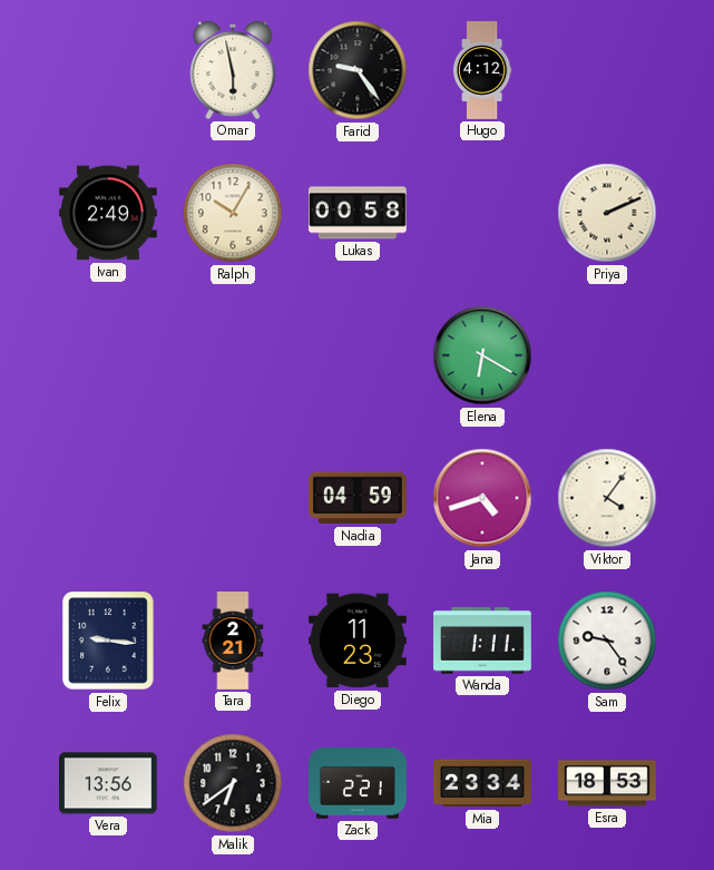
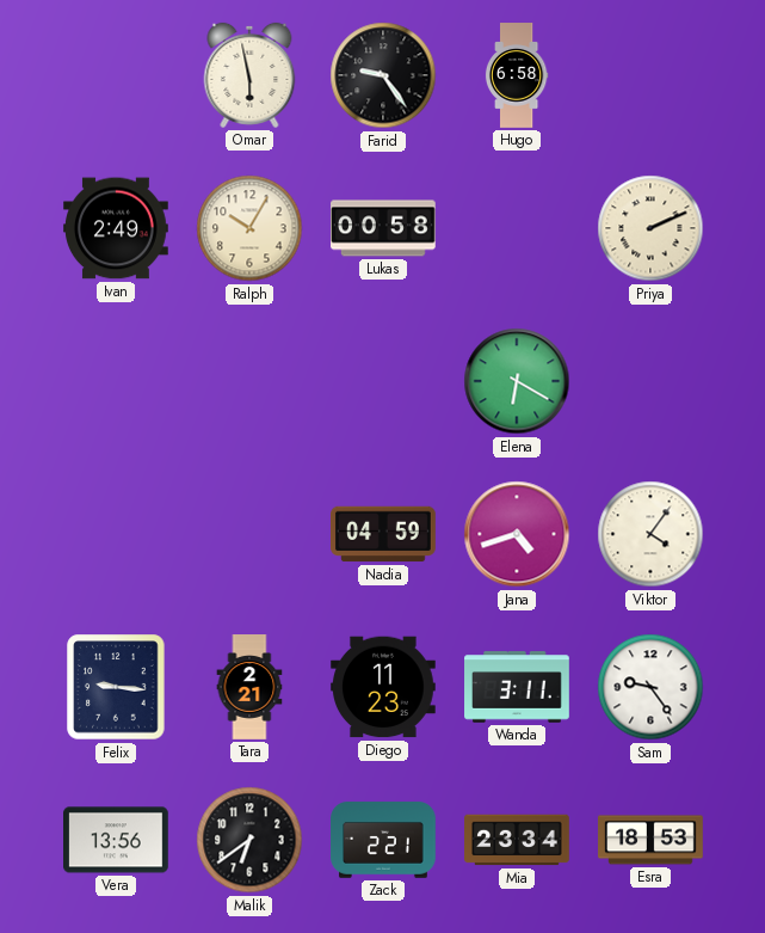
Hugo: 4:12 -> 6:58
Wanda: 1:11 -> 3:11
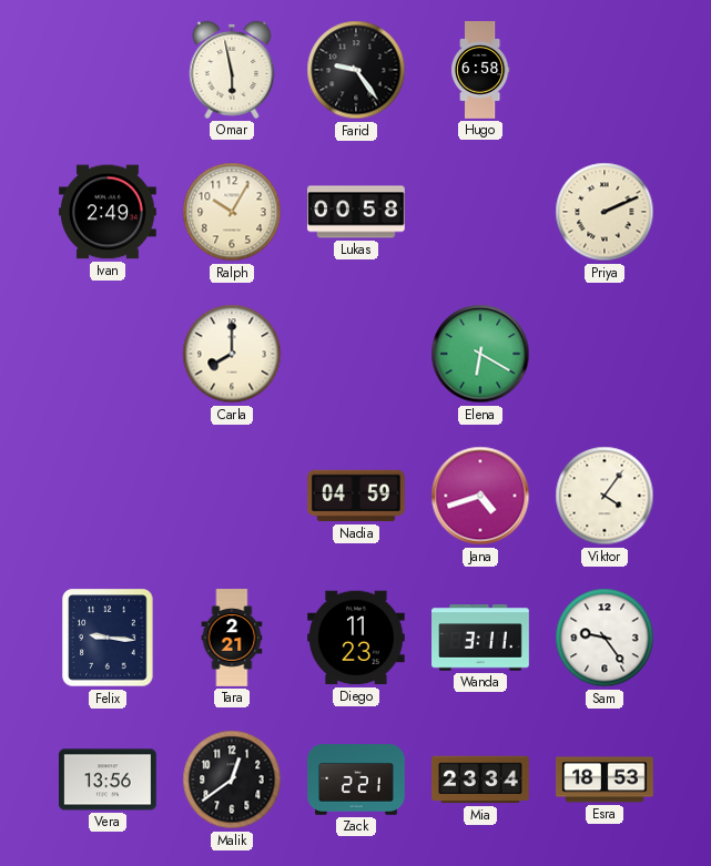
Carla: none -> 8:00
Malik: 6:39 -> 12:39
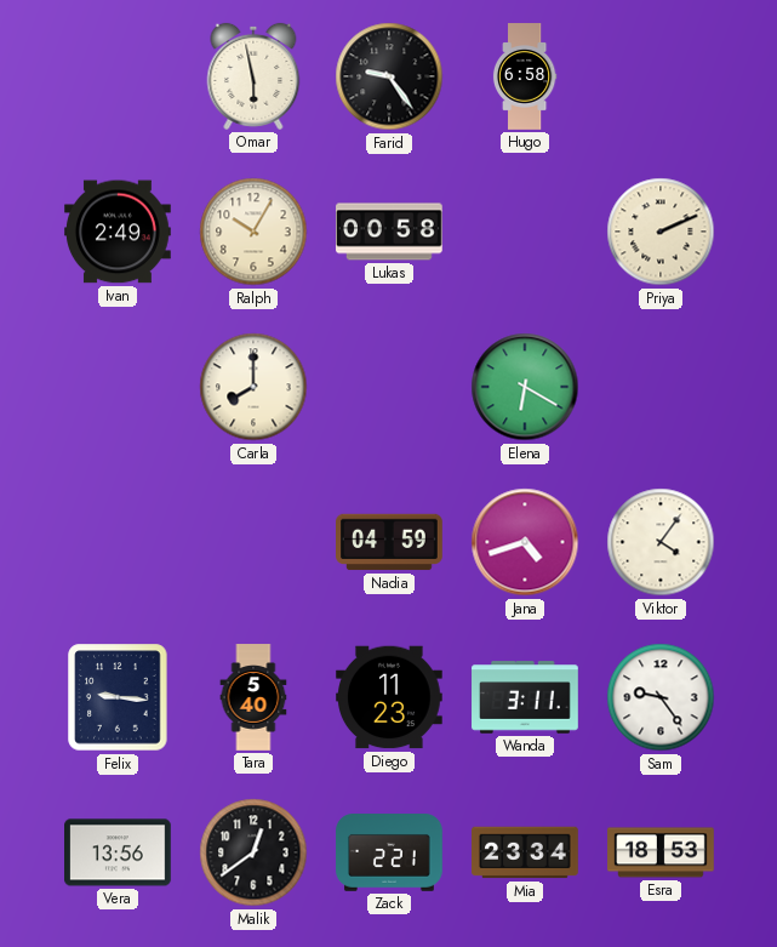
Tara: 2:21 -> 5:40
